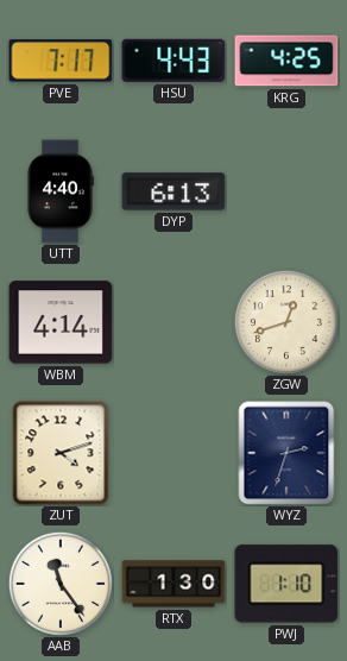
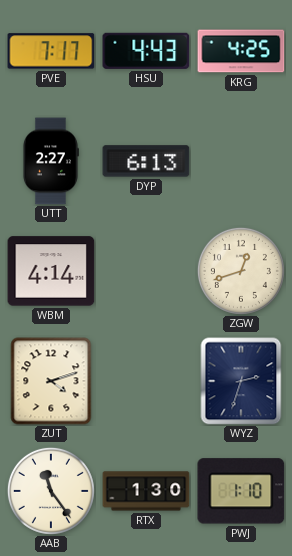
UTT: 4:40 -> 2:27
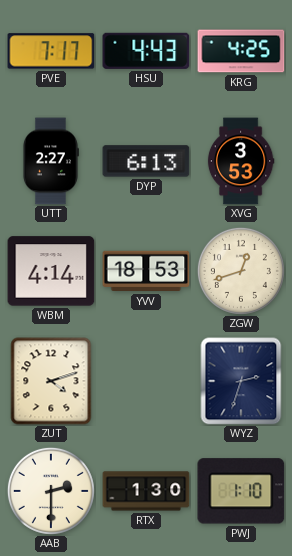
XVG: none -> 3:53
YVV: none -> 18:53
AAB: 11:24 -> 2:30
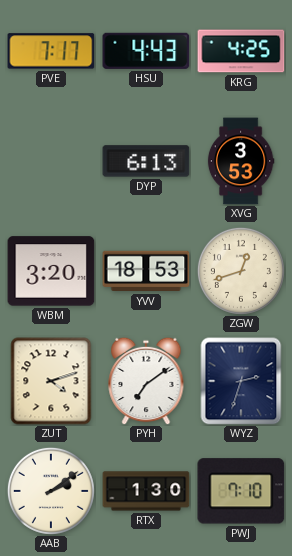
UTT: 2:27 -> none
WBM: 4:14 -> 3:20
PYH: none -> 7:09
AAB: 2:30 -> 2:09
PWJ: 1:10 -> 7:10
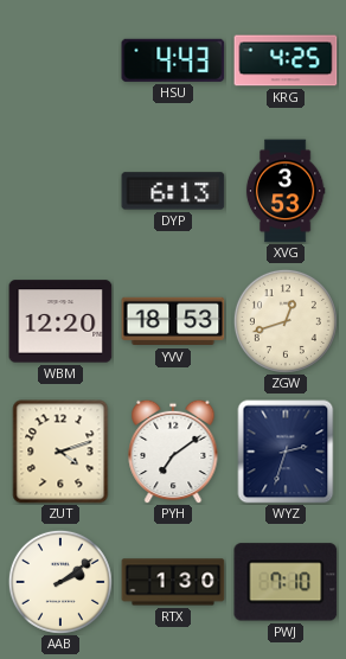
PVE: 7:17 -> none
WBM: 3:20 -> 12:20
